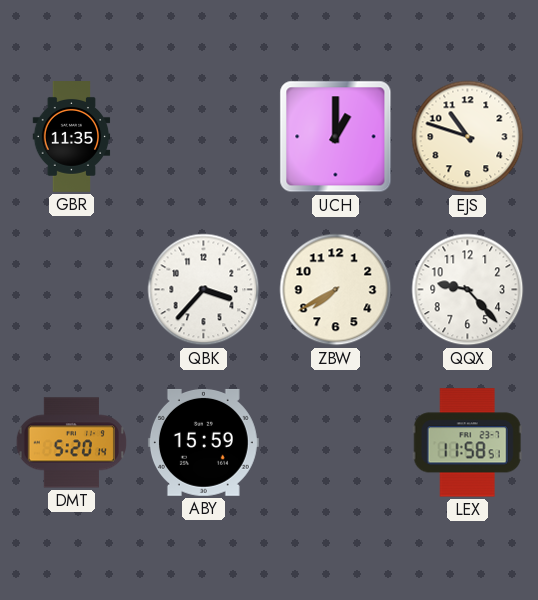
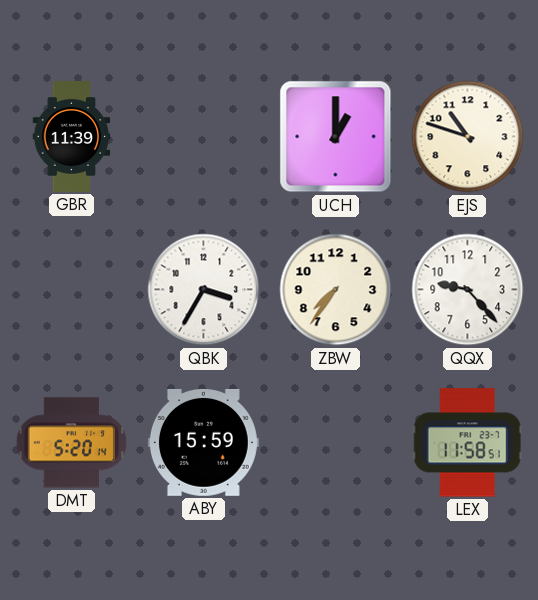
GBR: 11:35 -> 11:39
QBK: 3:37 -> 3:35
ZBW: 7:40 -> 7:36
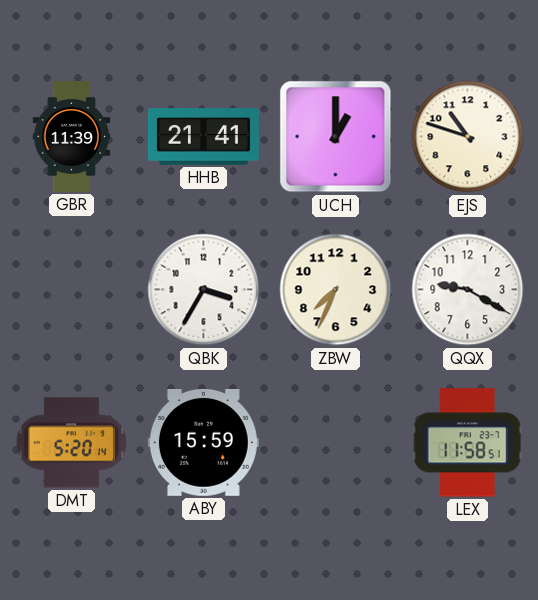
HHB: none -> 21:41
ZBW: 7:36 -> 7:34
QQX: 9:23 -> 9:20
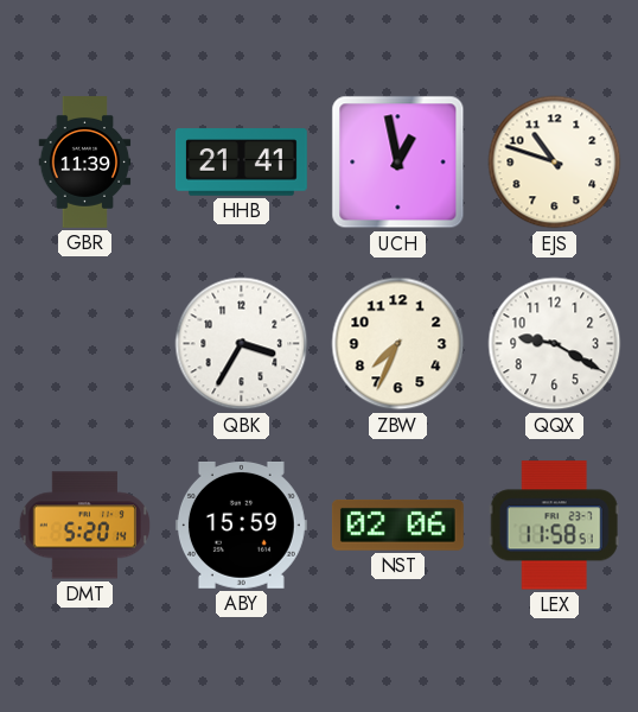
UCH: 1:00 -> 12:58
NST: none -> 02:06
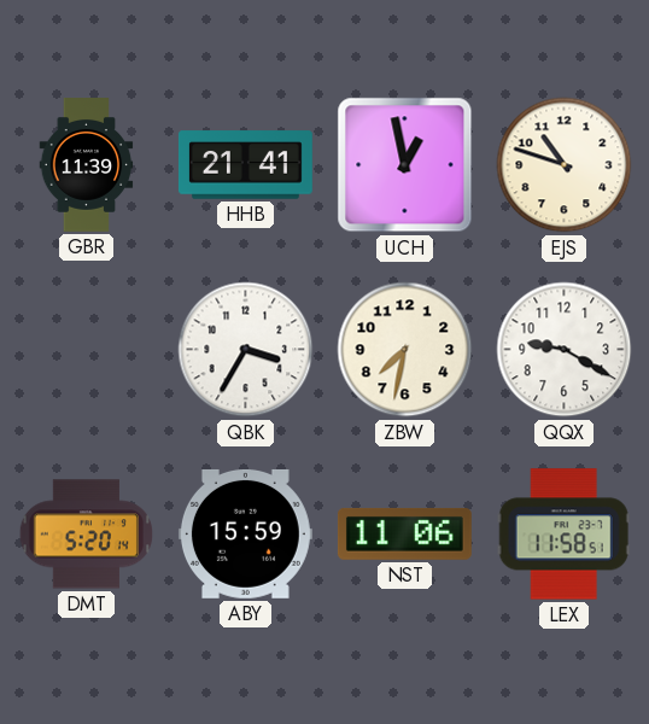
ZBW: 7:34 -> 7:32
NST: 02:06 -> 11:06
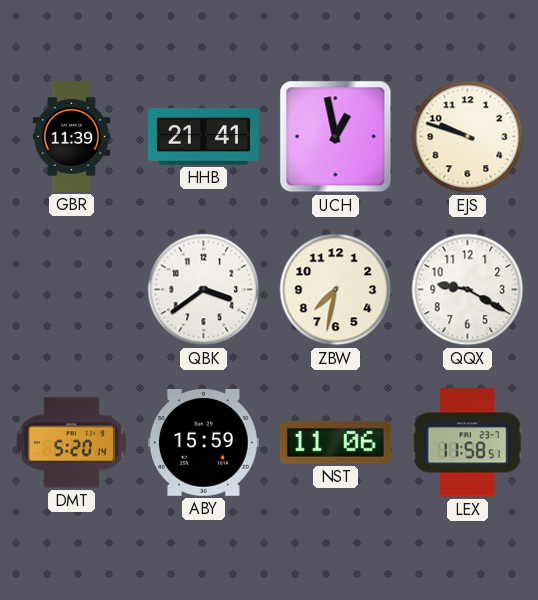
EJS: 10:48 -> 9:48
QBK: 3:35 -> 3:39
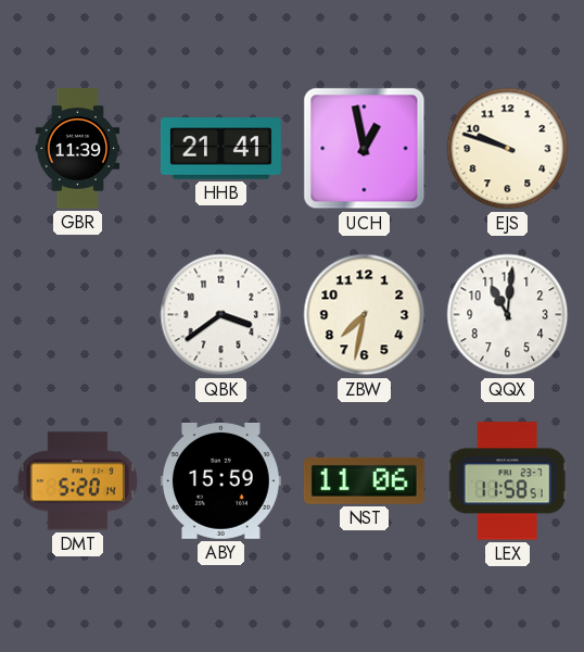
QQX: 9:20 -> 11:01
